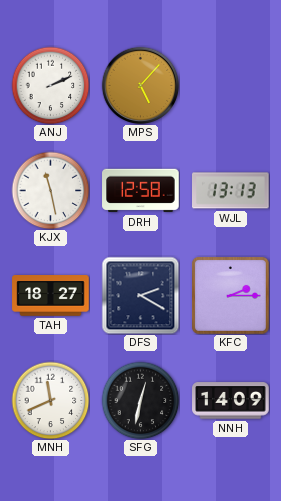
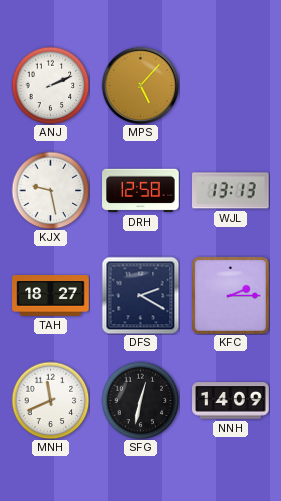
KJX: 11:28 -> 9:28
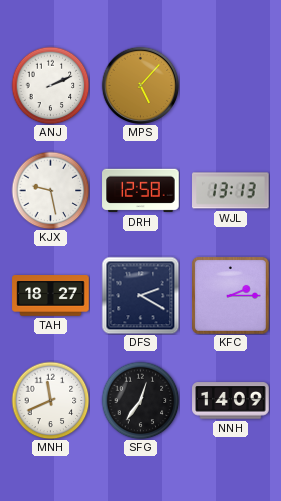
SFG: 12:32 -> 12:36
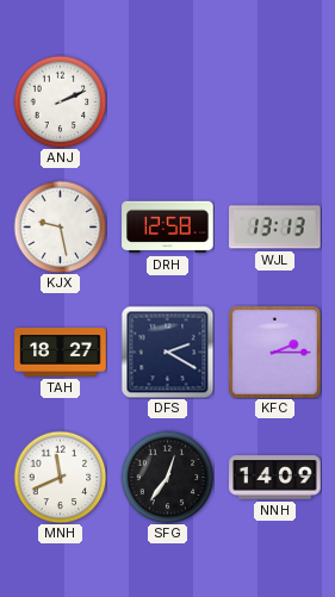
MPS: 5:07 -> none
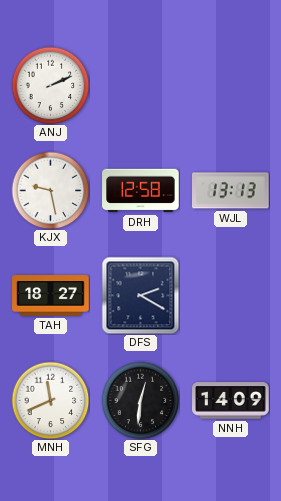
KFC: 2:15 -> none
SFG: 12:36 -> 12:31
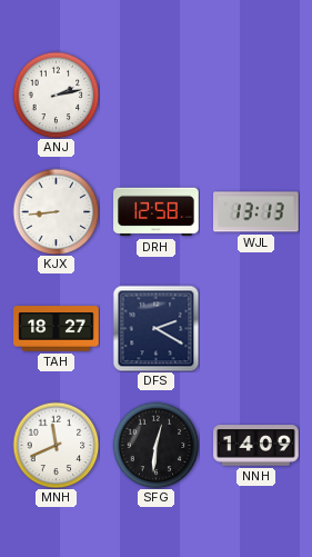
ANJ: 2:11 -> 2:13
KJX: 9:28 -> 8:44
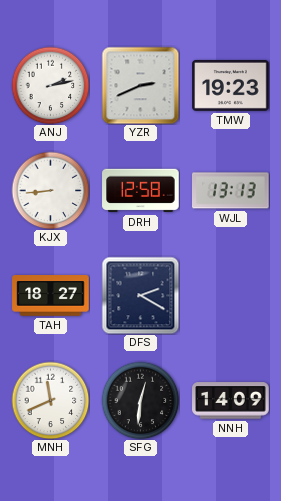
YZR: none -> 2:41
TMW: none -> 19:23
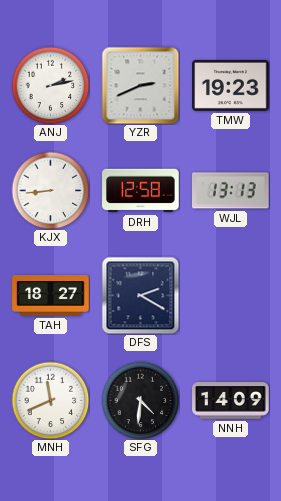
SFG: 12:31 -> 4:31
